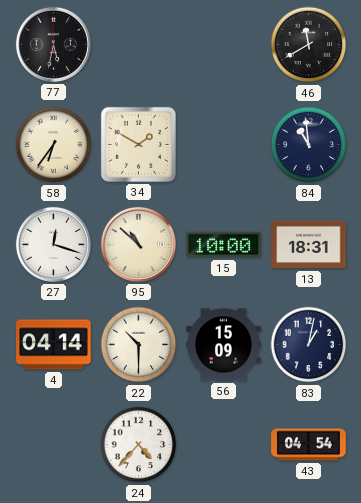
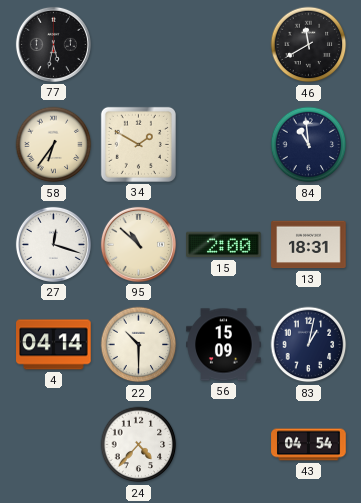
15: 10:00 -> 2:00
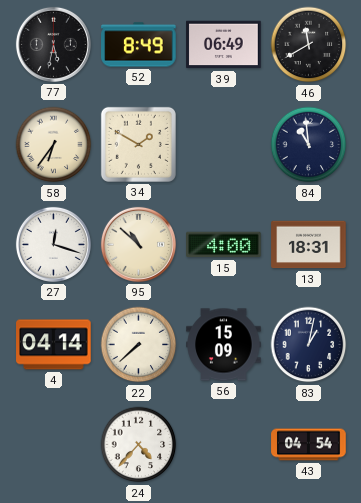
52: none -> 8:49
39: none -> 06:49
15: 2:00 -> 4:00
22: 10:30 -> 7:38
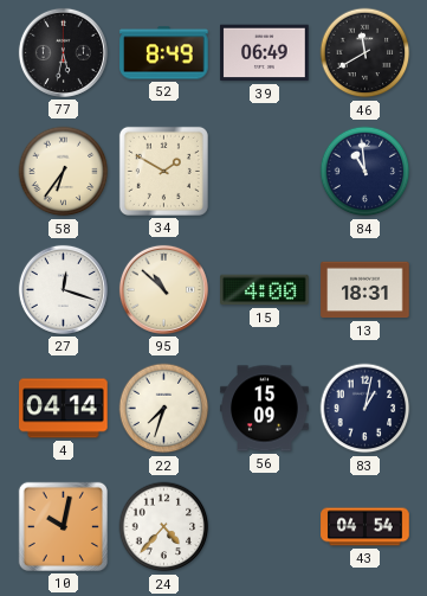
22: 7:38 -> 7:33
10: none -> 10:02
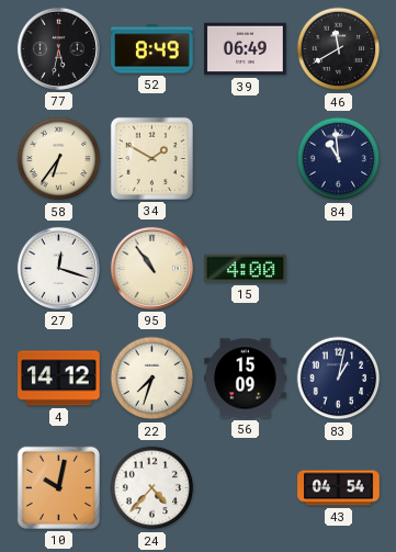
95: 10:52 -> 10:54
13: 18:31 -> none
4: 04:14 -> 14:12
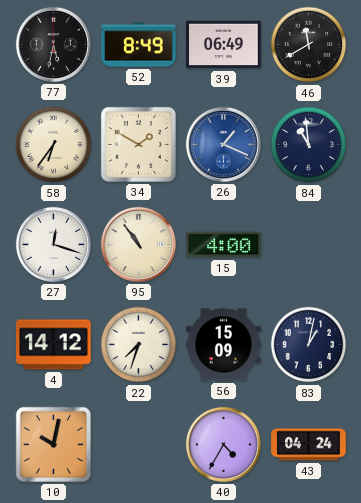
26: none -> 1:19
24: 4:37 -> none
40: none -> 4:35
43: 04:54 -> 04:24
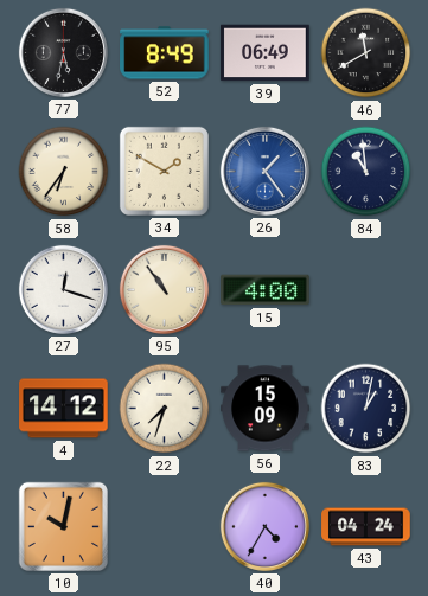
26: 1:19 -> 1:24
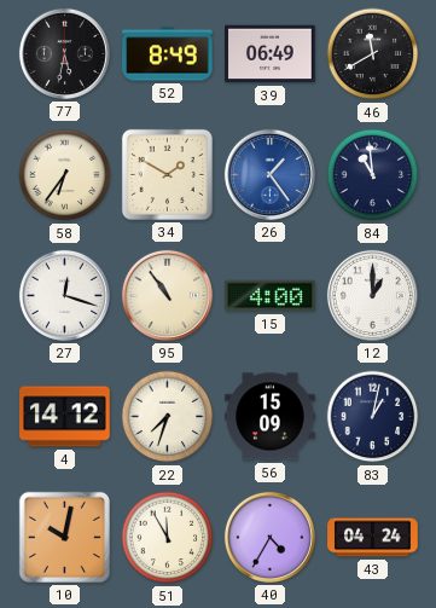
12: none -> 1:00
51: none -> 11:55
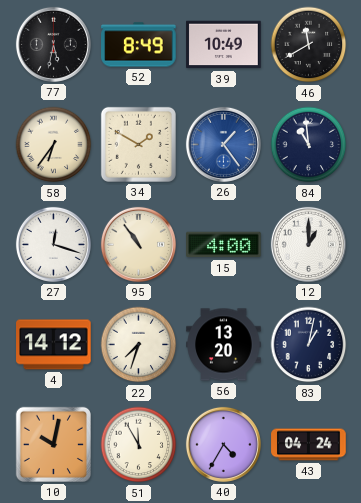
39: 06:49 -> 10:49
56: 15:09 -> 13:20
